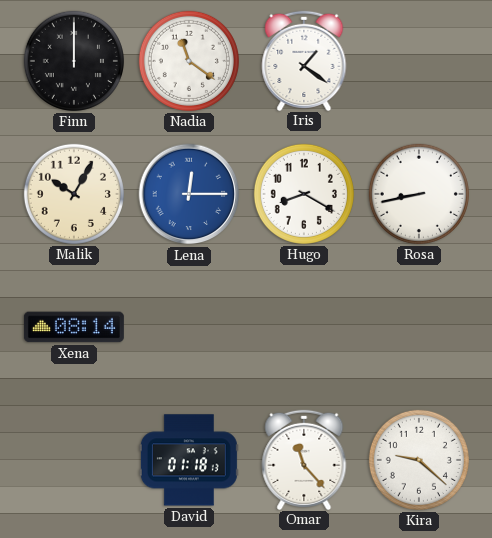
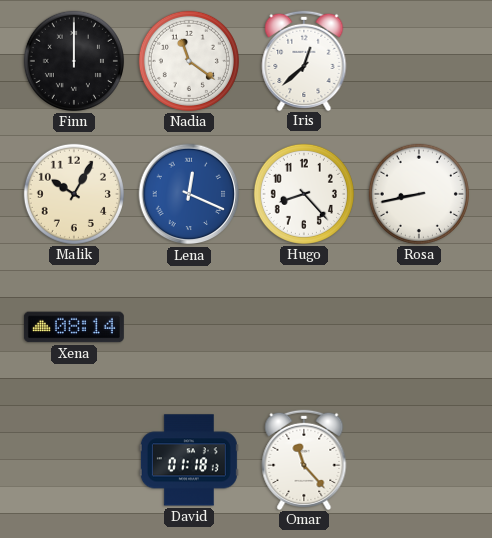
Iris: 1:21 -> 12:38
Lena: 12:15 -> 12:19
Hugo: 8:20 -> 8:23
Kira: 9:22 -> none
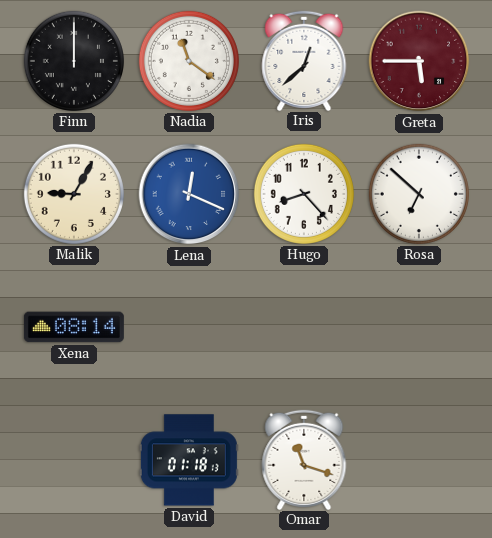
Greta: none -> 5:45
Malik: 10:05 -> 9:05
Rosa: 8:43 -> 6:52
Omar: 11:23 -> 11:18
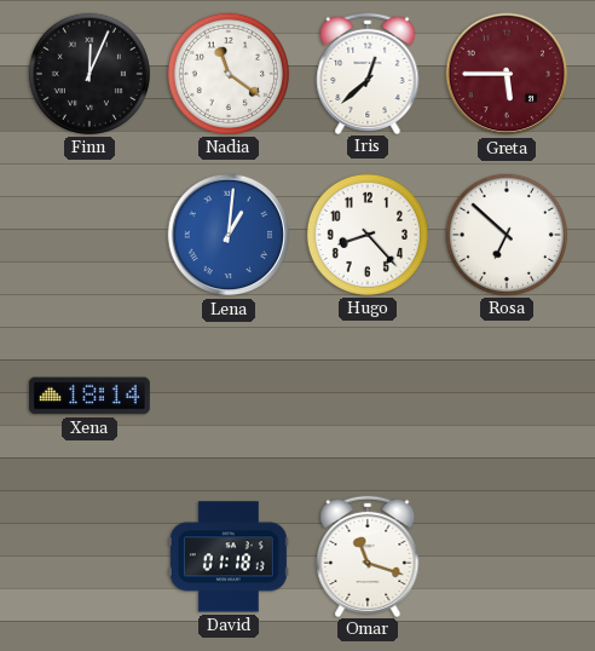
Finn: 12:00 -> 12:04
Malik: 9:05 -> none
Lena: 12:19 -> 1:01
Xena: 08:14 -> 18:14
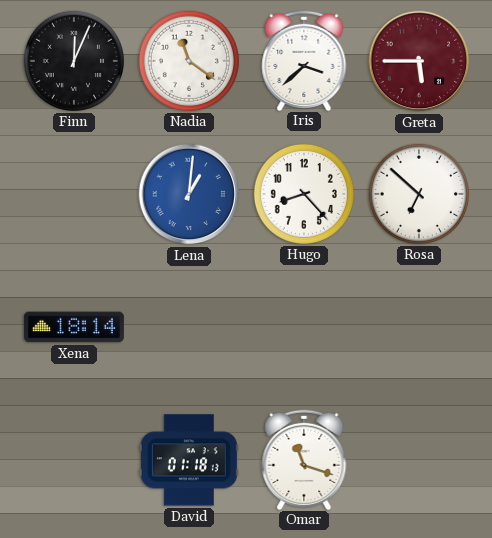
Iris: 12:38 -> 3:38
